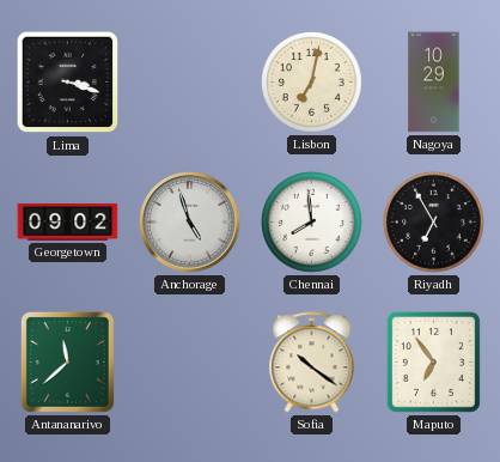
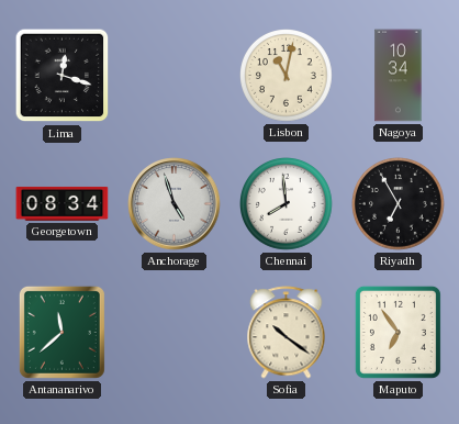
Lima: 3:18 -> 12:18
Lisbon: 7:02 -> 11:02
Nagoya: 10:29 -> 10:34
Georgetown: 09:02 -> 08:34
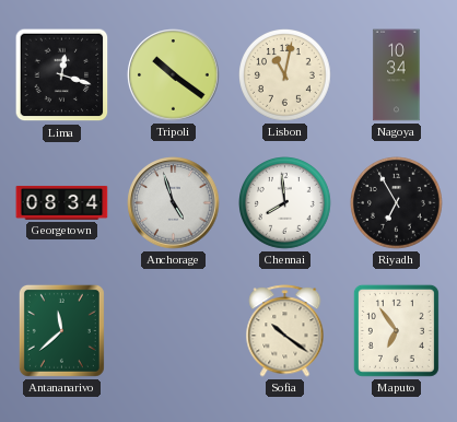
Tripoli: none -> 10:21
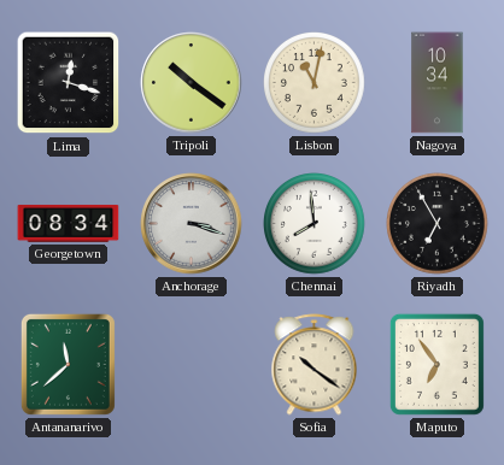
Anchorage: 4:57 -> 3:18
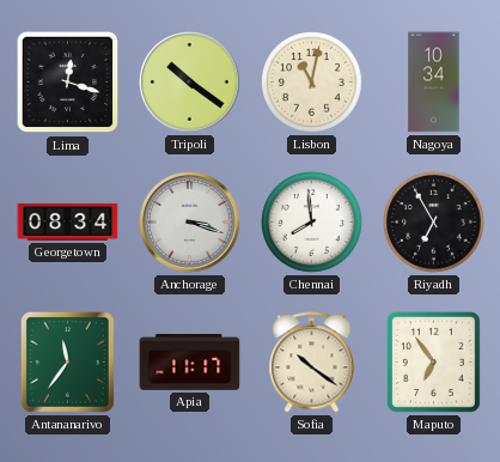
Antananarivo: 11:38 -> 11:36
Apia: none -> 11:17
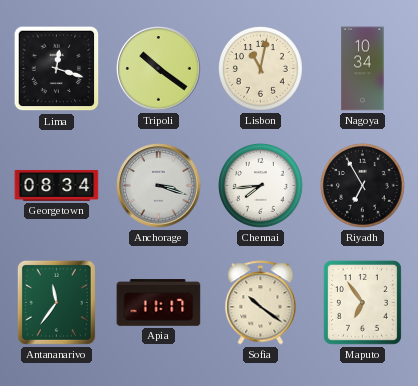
Chennai: 7:59 -> 7:44
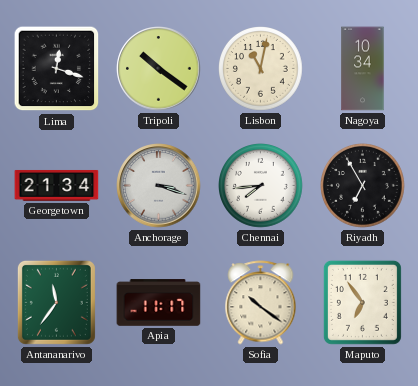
Georgetown: 08:34 -> 21:34
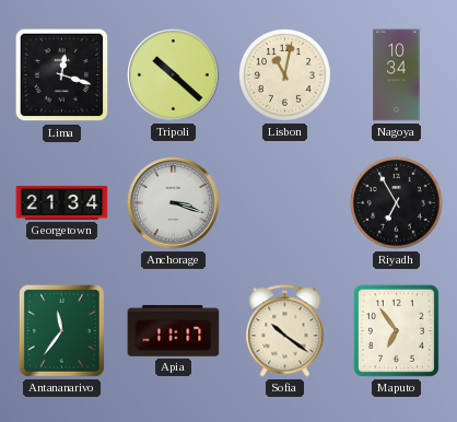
Tripoli: 10:21 -> 10:22
Chennai: 7:44 -> none
